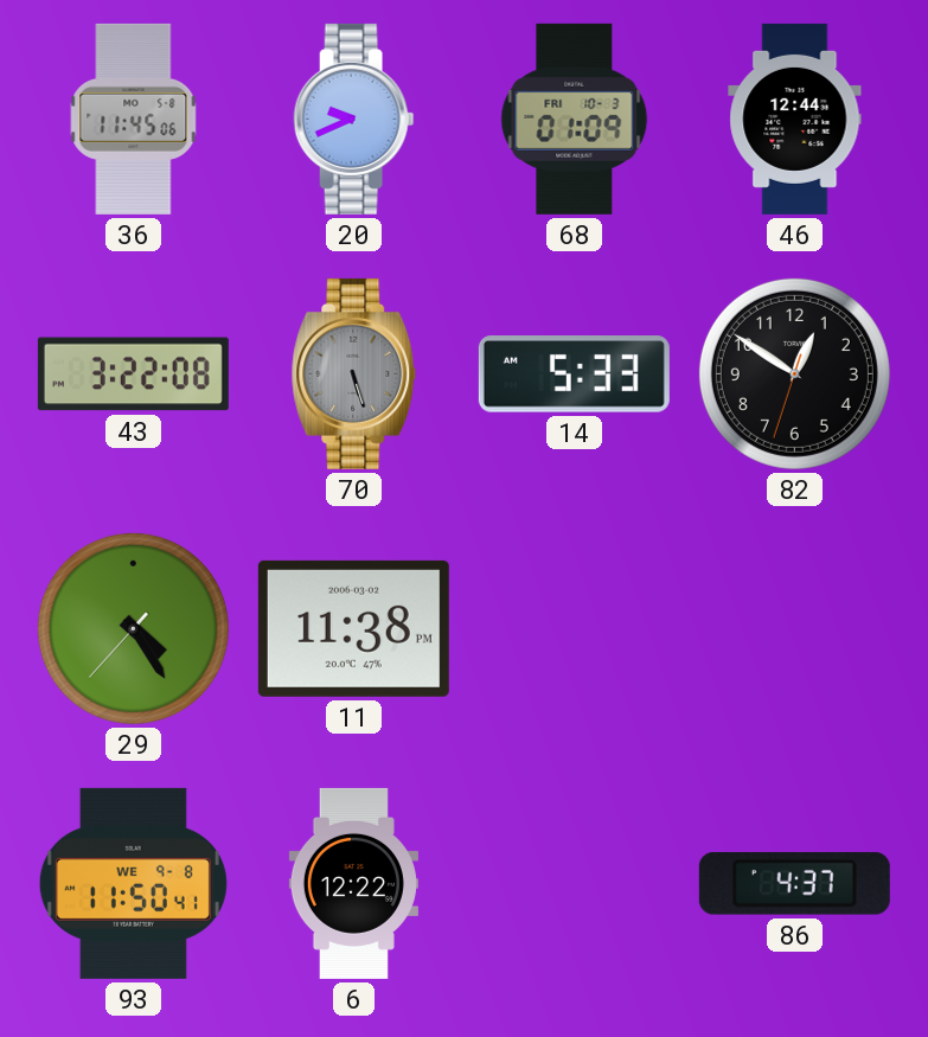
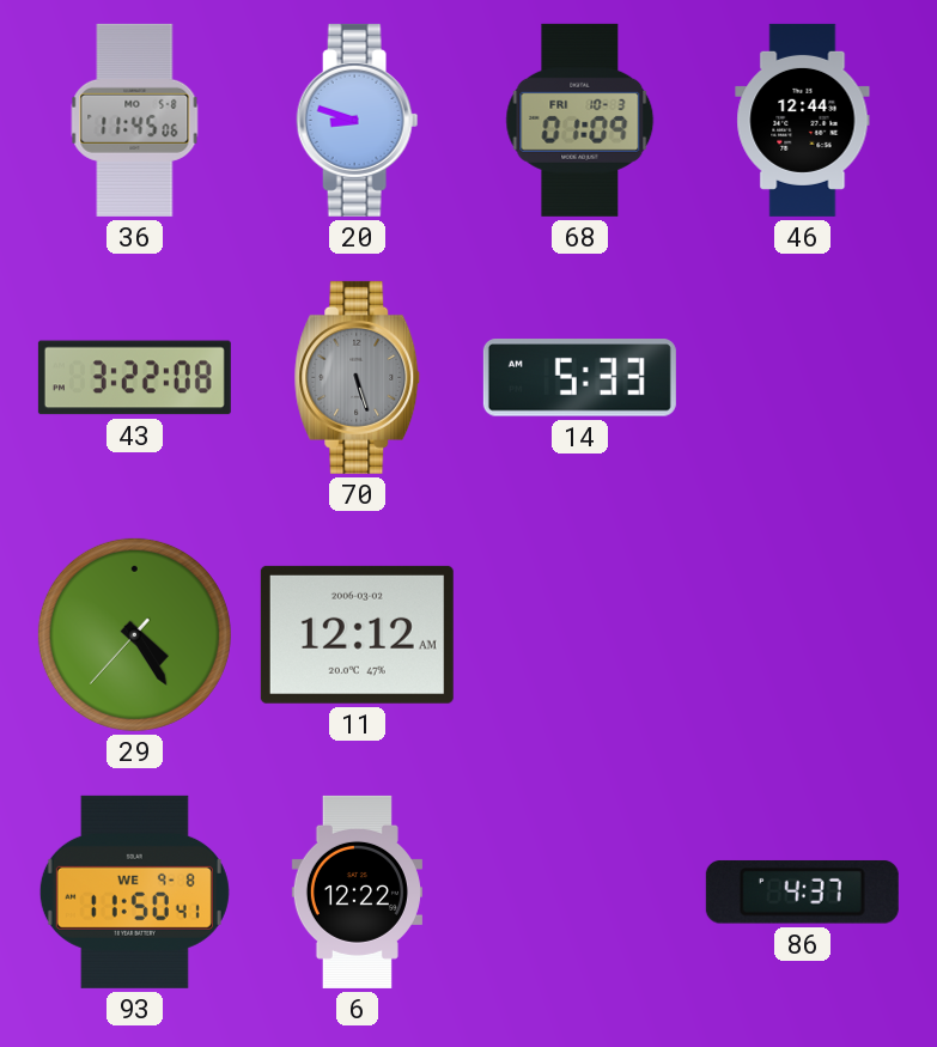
20: 9:41 -> 8:48
82: 12:50 -> none
11: 11:38 -> 12:12
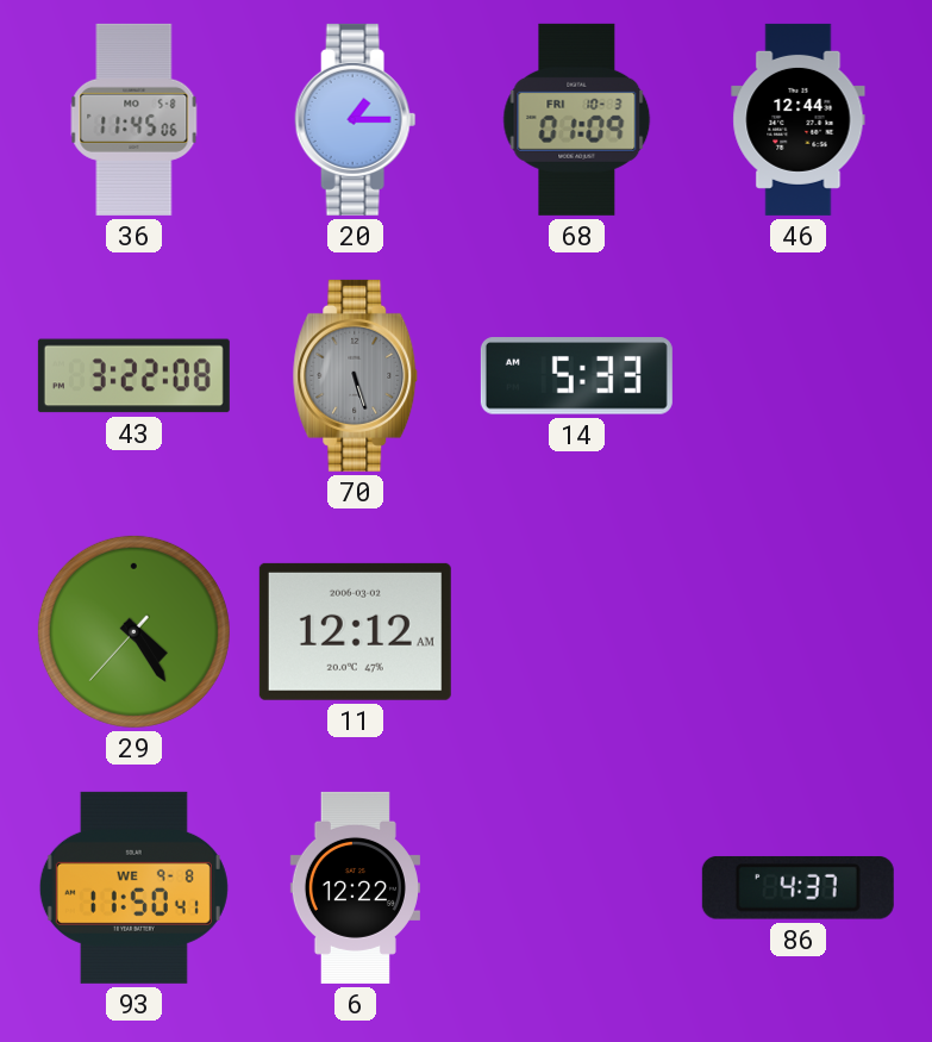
20: 8:48 -> 1:15
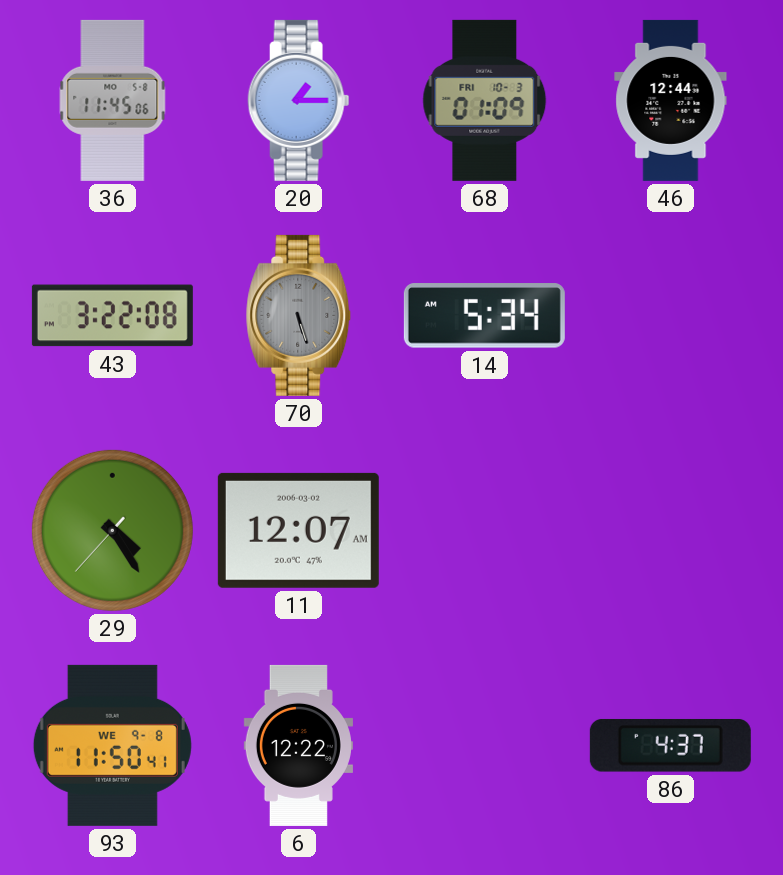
14: 5:33 -> 5:34
11: 12:12 -> 12:07
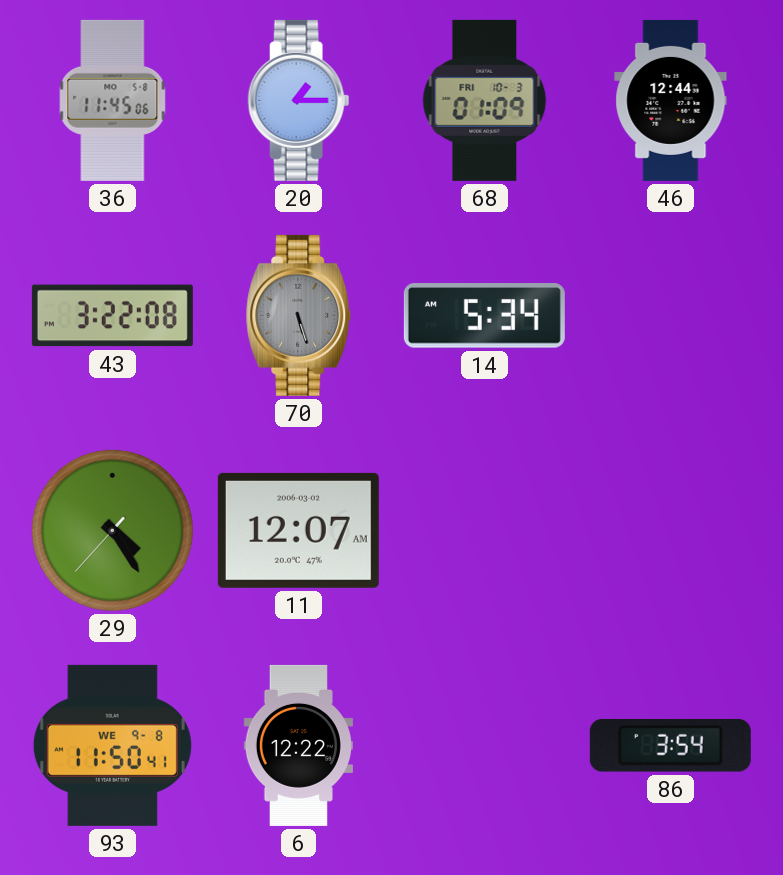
86: 4:37 -> 3:54
